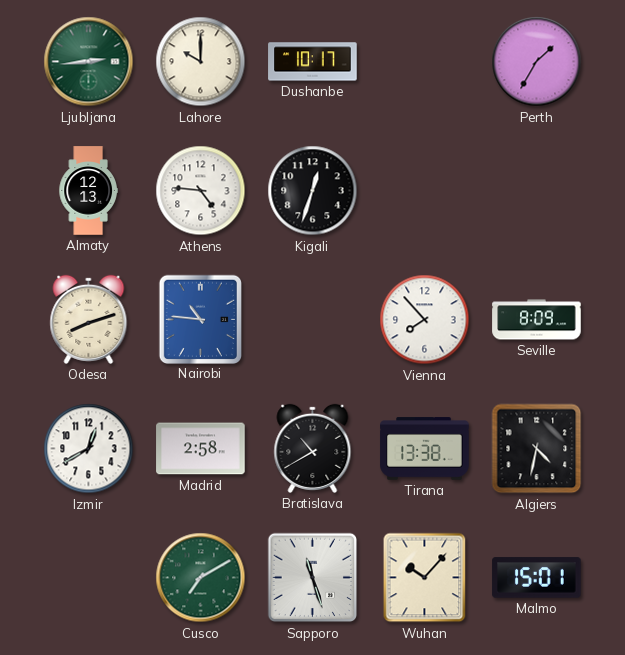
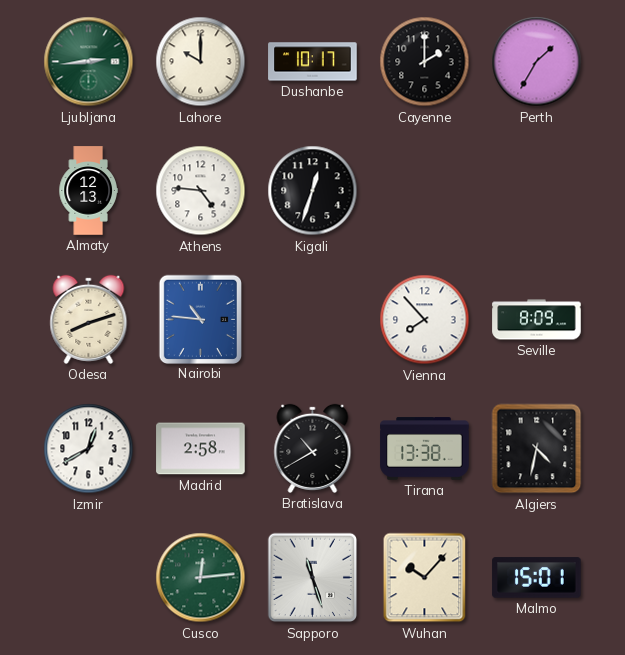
Cayenne: none -> 2:00
Cusco: 7:10 -> 12:14
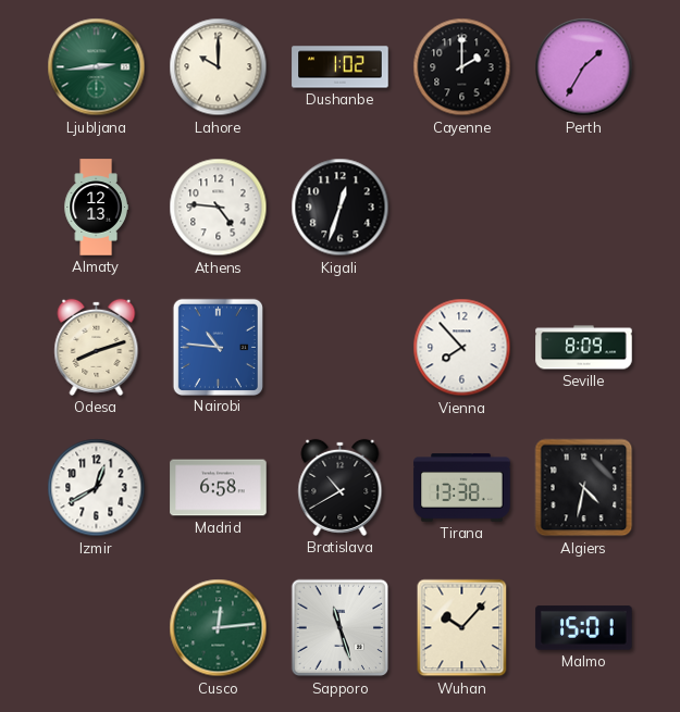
Dushanbe: 10:17 -> 1:02
Madrid: 2:58 -> 6:58
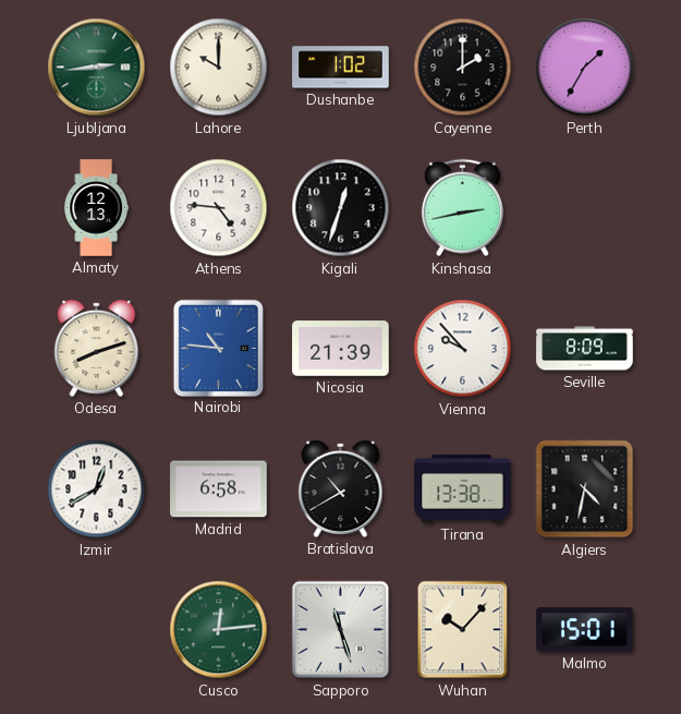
Kinshasa: none -> 2:43
Nicosia: none -> 21:39
Vienna: 7:53 -> 9:53
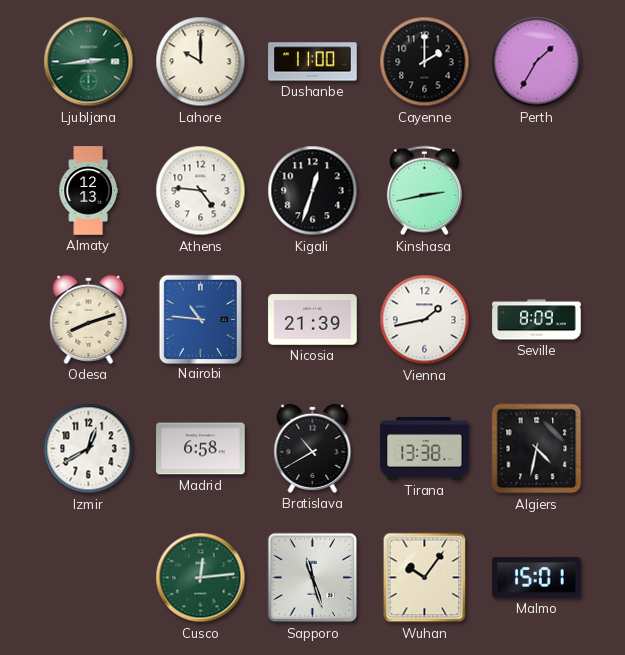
Dushanbe: 1:02 -> 11:00
Vienna: 9:53 -> 1:43
Wuhan: 10:07 -> 10:06
